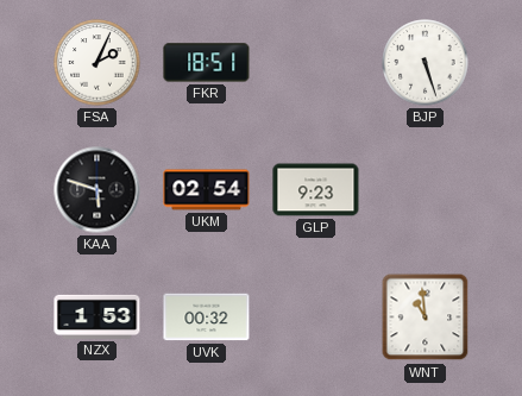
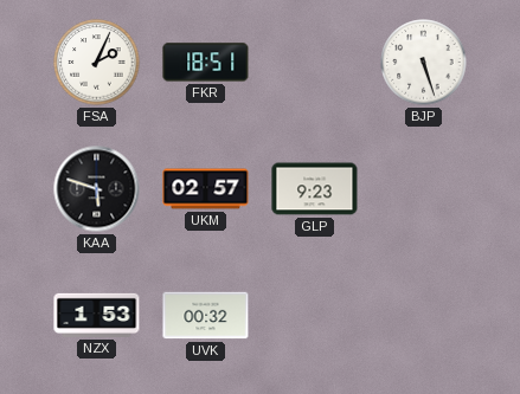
UKM: 02:54 -> 02:57
WNT: 10:59 -> none
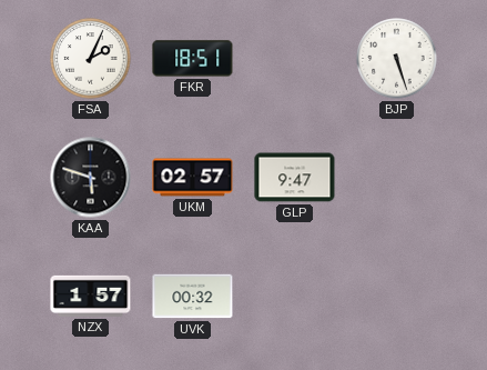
GLP: 9:23 -> 9:47
NZX: 1:53 -> 1:57
